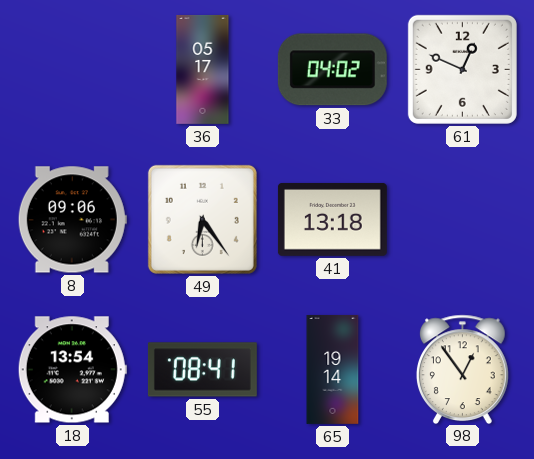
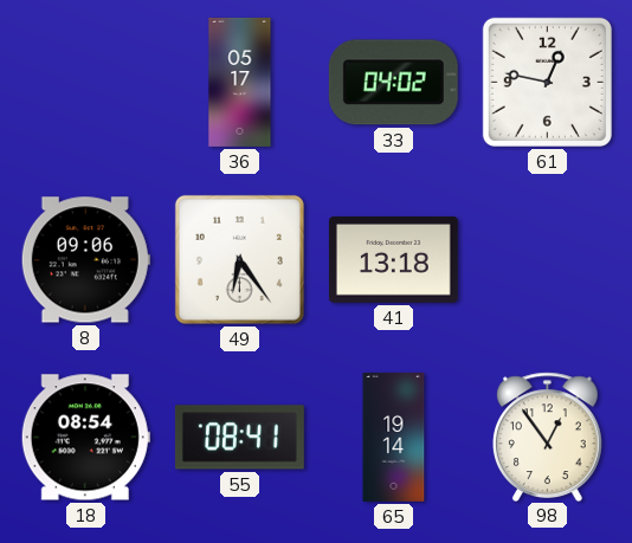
61: 12:49 -> 12:47
18: 13:54 -> 08:54
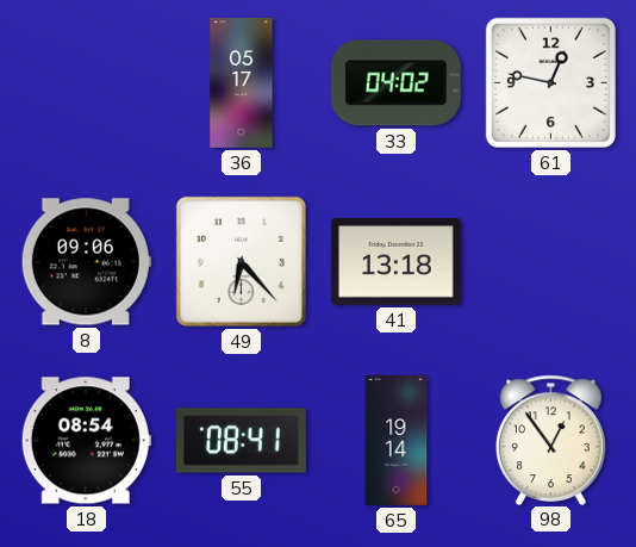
49: 6:24 -> 6:23
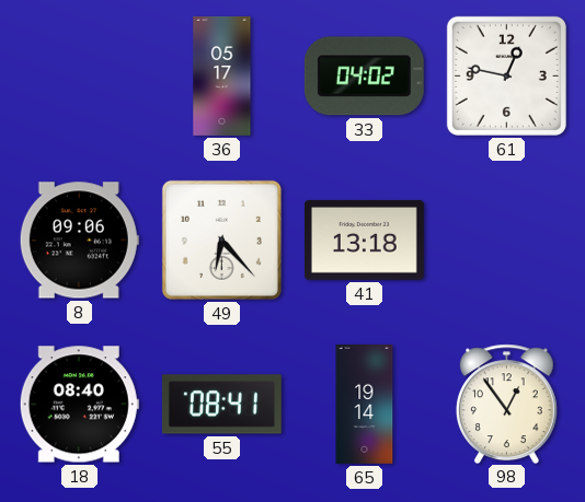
18: 08:54 -> 08:40
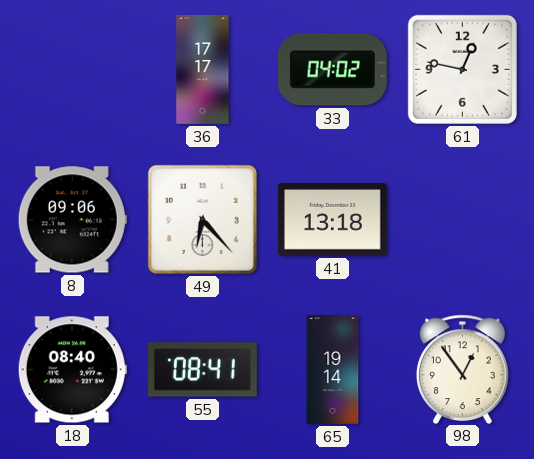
36: 05:17 -> 17:17
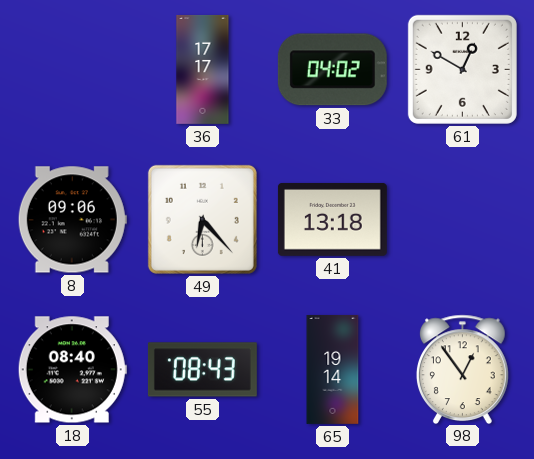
61: 12:47 -> 12:50
55: 08:41 -> 08:43
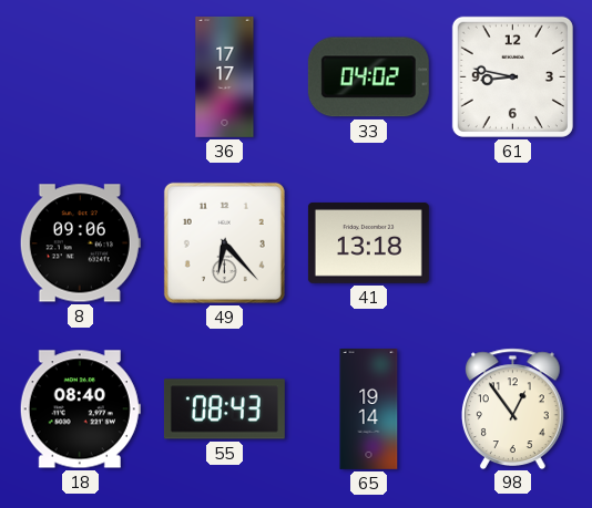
61: 12:50 -> 8:47
